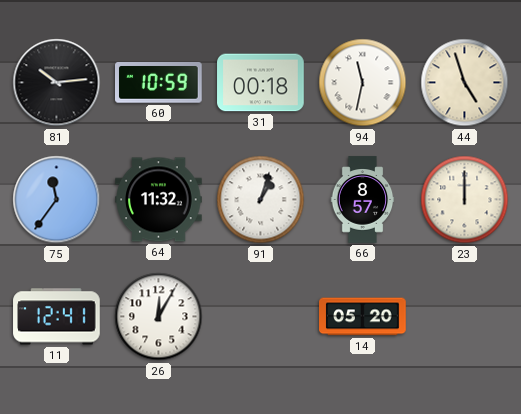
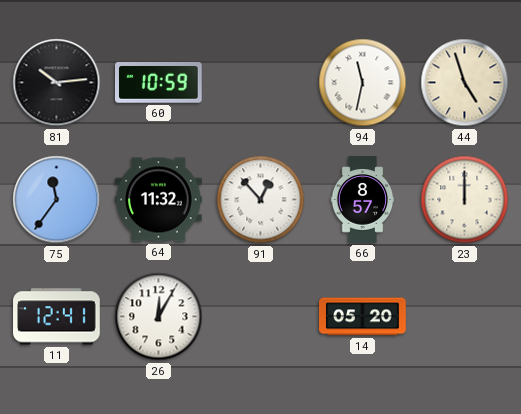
31: 00:18 -> none
91: 1:03 -> 12:53
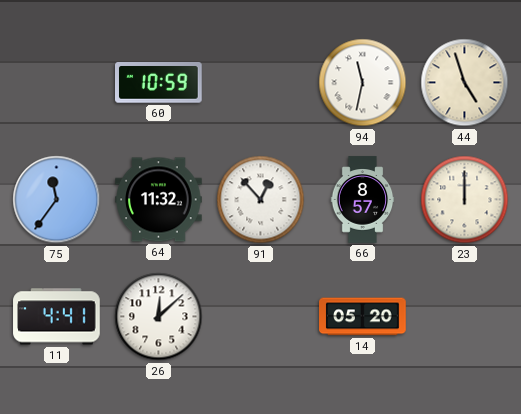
81: 10:14 -> none
11: 12:41 -> 4:41
26: 12:05 -> 12:08
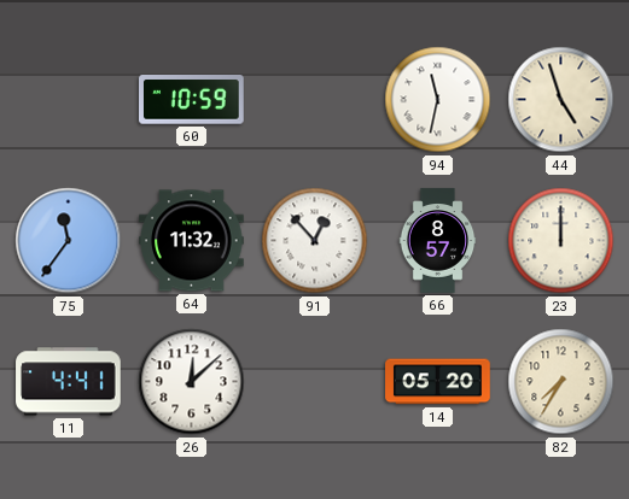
82: none -> 7:35
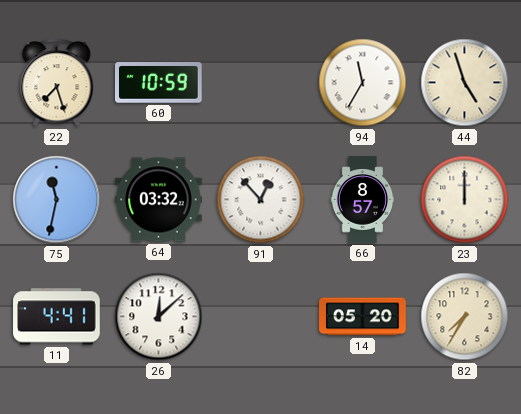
22: none -> 7:27
94: 11:32 -> 11:35
75: 11:36 -> 11:32
64: 11:32 -> 03:32
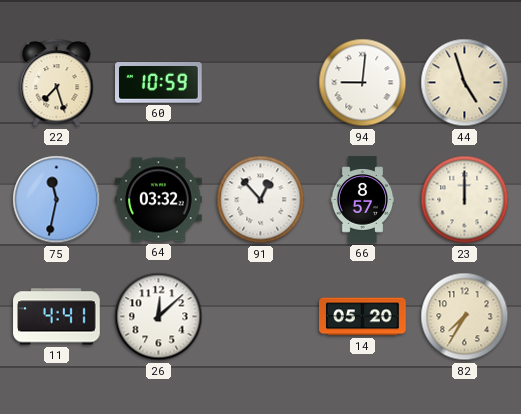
94: 11:35 -> 9:01
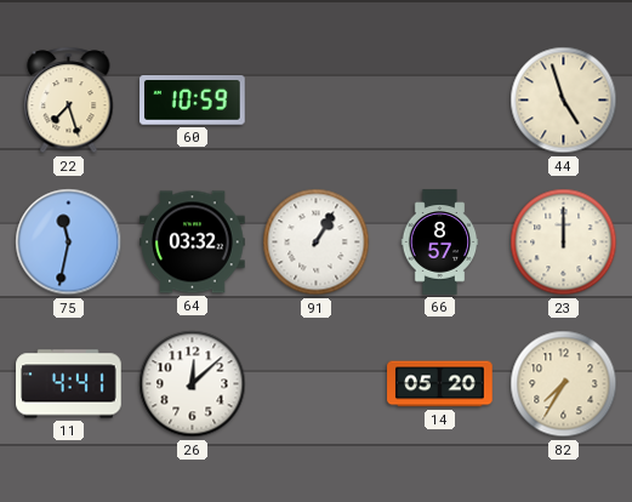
94: 9:01 -> none
91: 12:53 -> 1:05
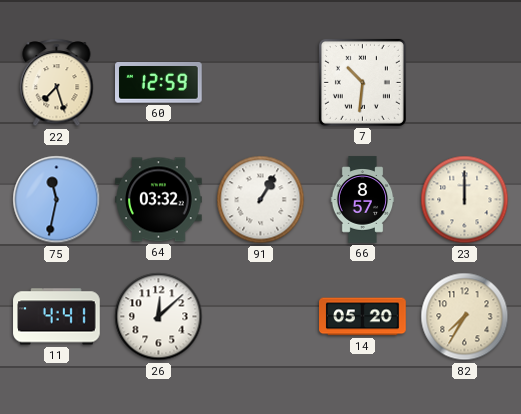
60: 10:59 -> 12:59
7: none -> 10:31
44: 4:57 -> none
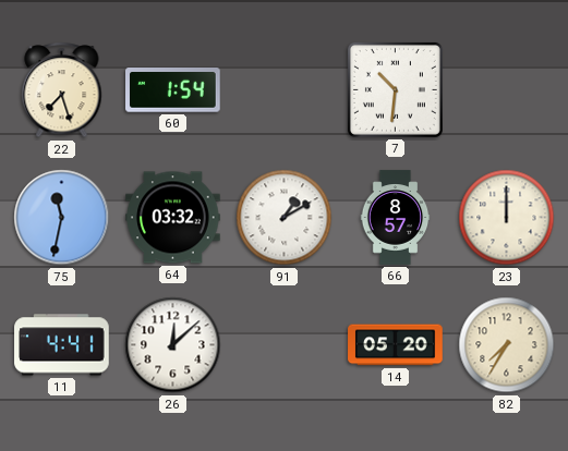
60: 12:59 -> 1:54
91: 1:05 -> 1:10
